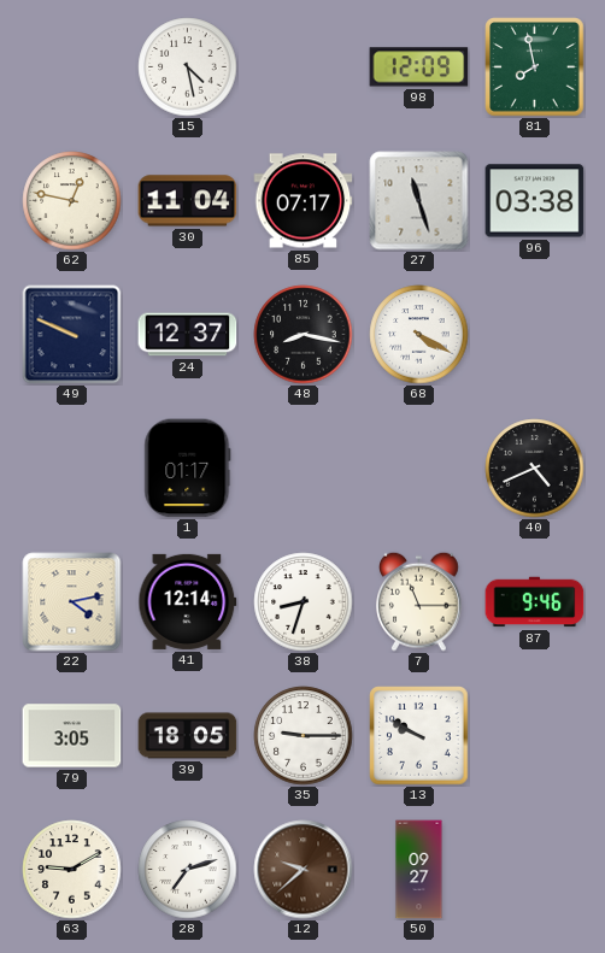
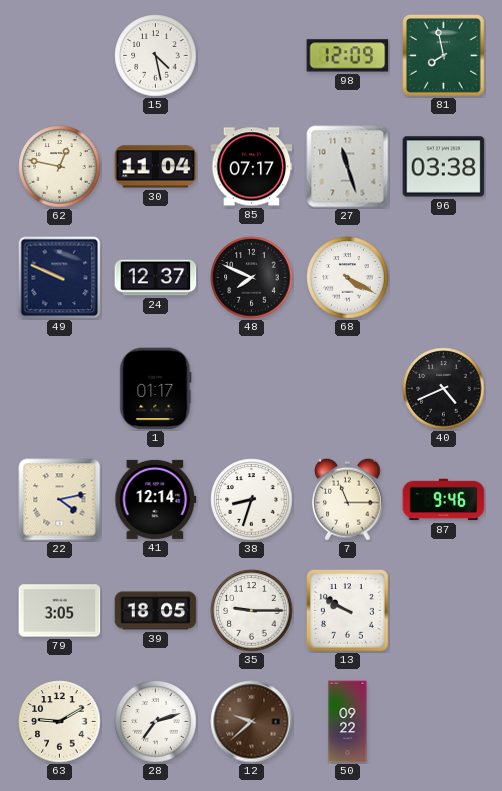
48: 8:17 -> 7:49
50: 09:27 -> 09:22
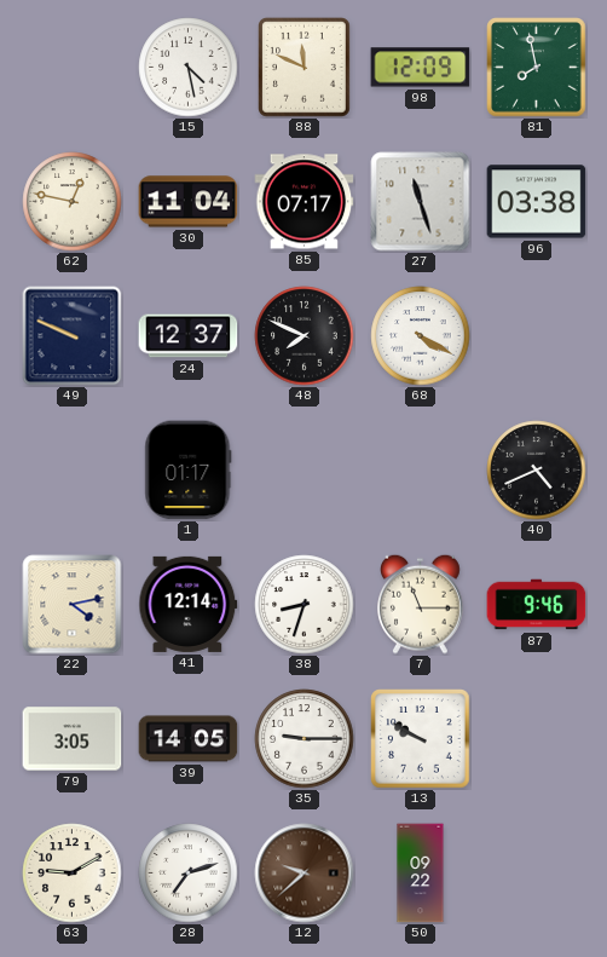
88: none -> 11:49
39: 18:05 -> 14:05
